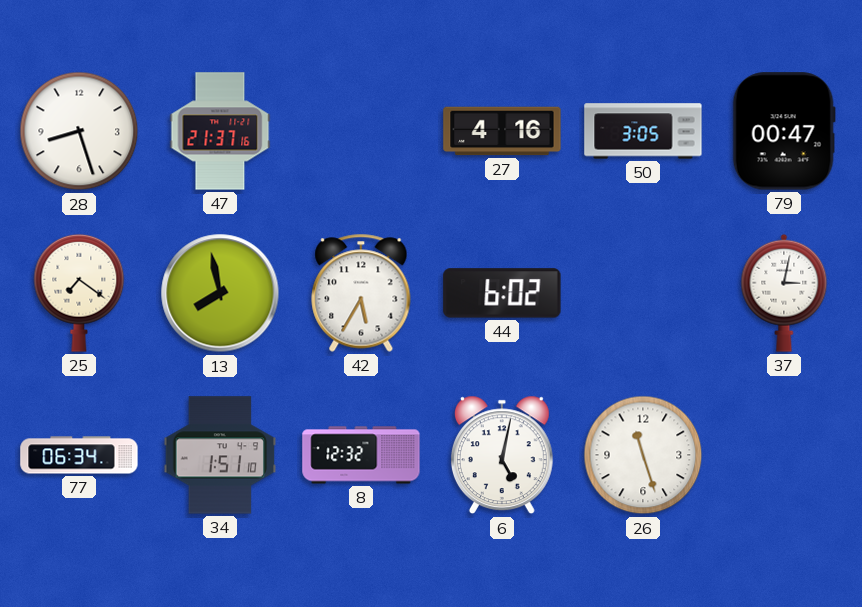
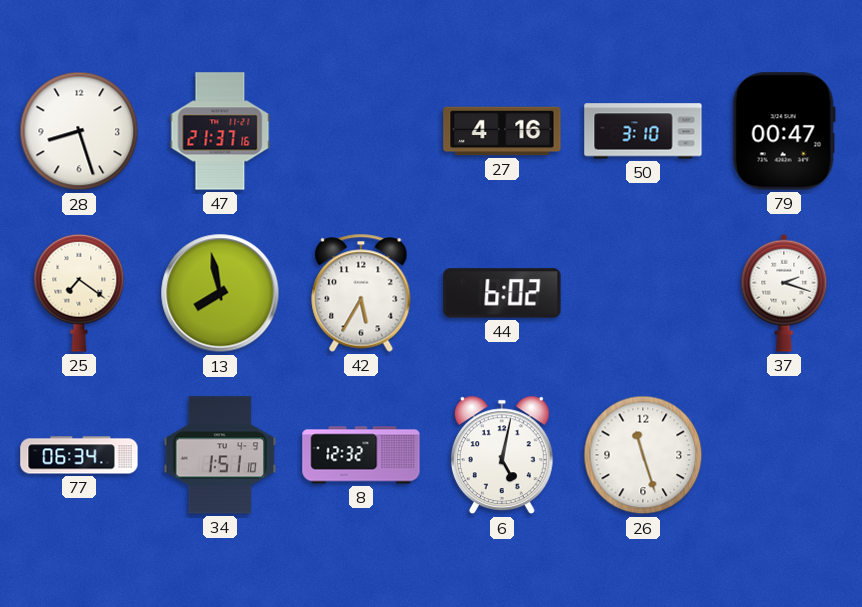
50: 3:05 -> 3:10
37: 3:02 -> 2:18
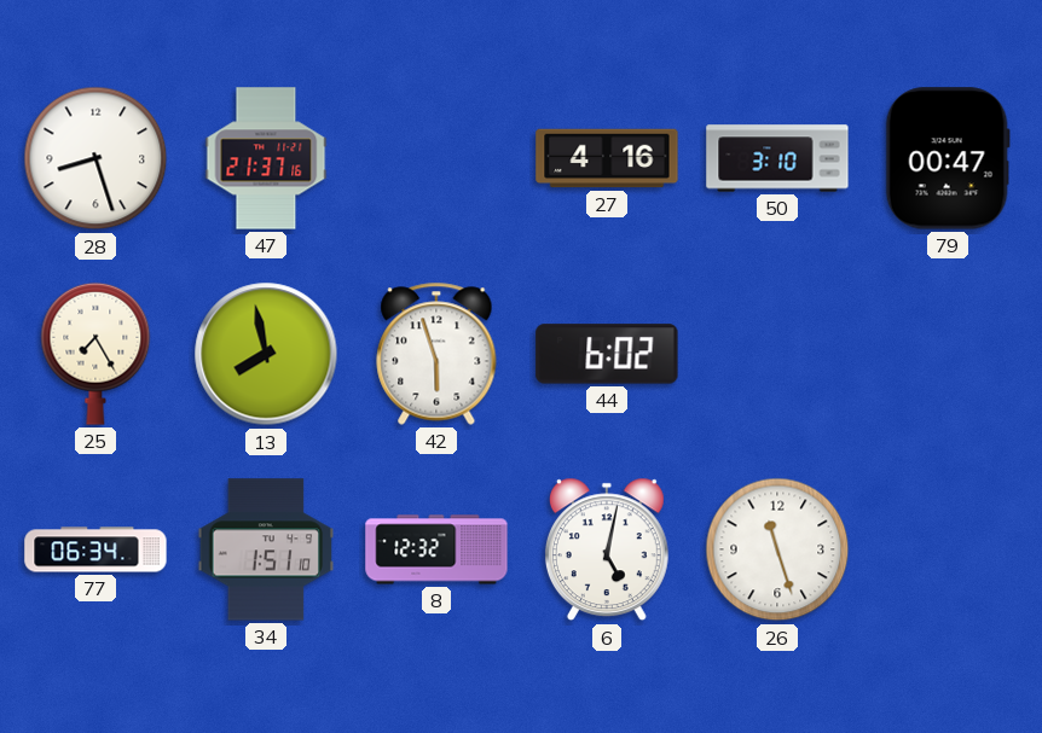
25: 7:21 -> 7:25
42: 5:35 -> 5:57
37: 2:18 -> none
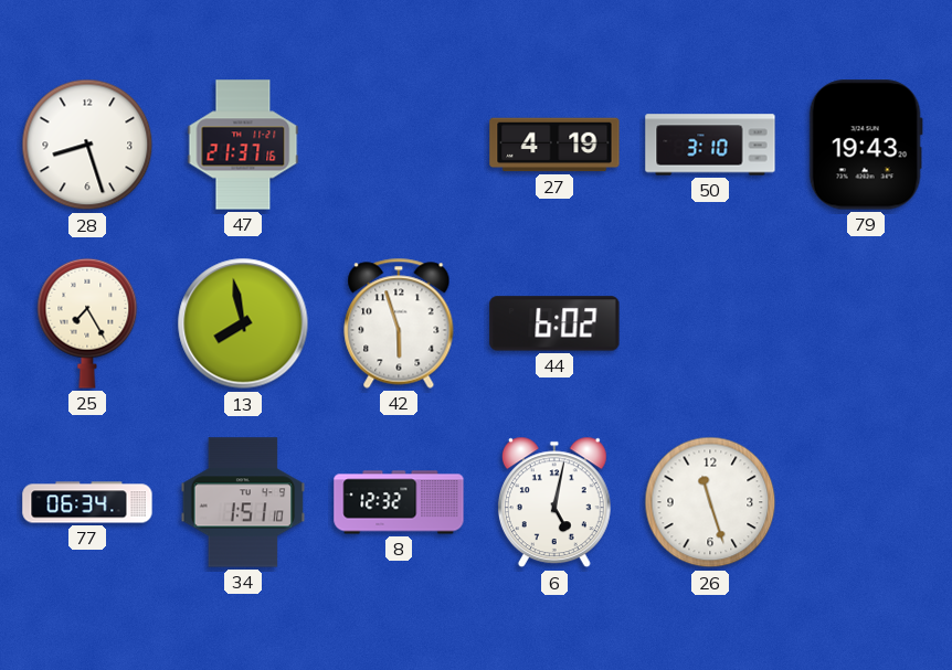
27: 4:16 -> 4:19
79: 00:47 -> 19:43
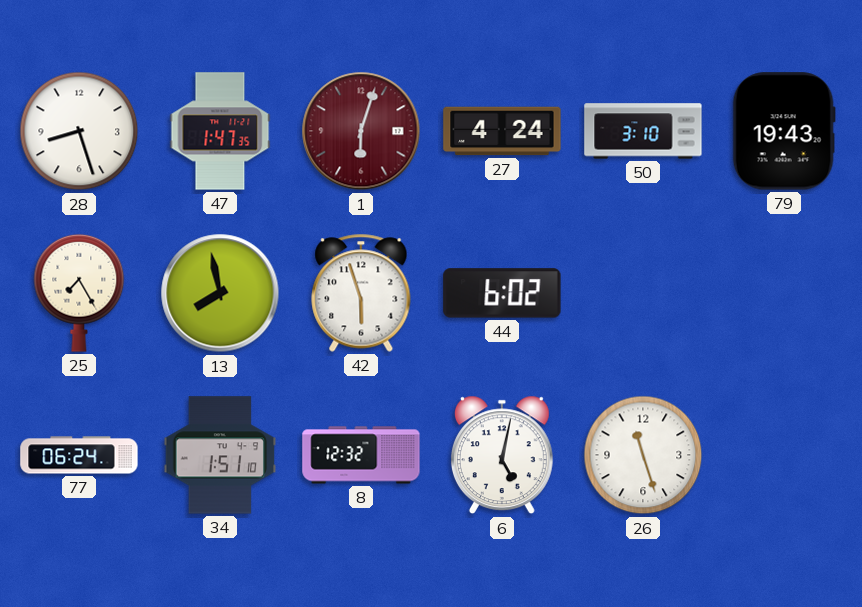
47: 21:37 -> 1:47
1: none -> 6:03
27: 4:19 -> 4:24
77: 06:34 -> 06:24
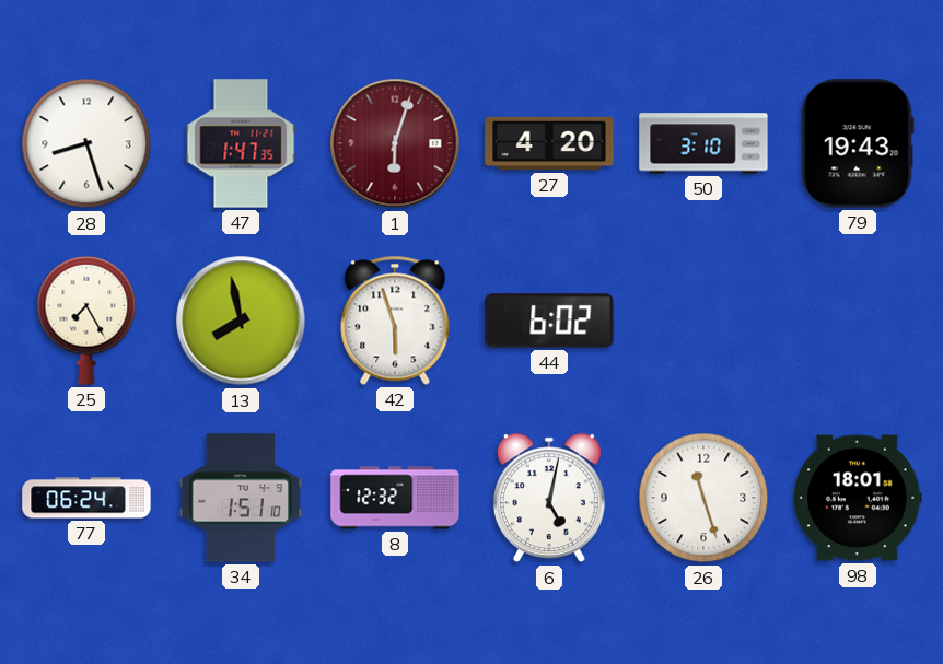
27: 4:24 -> 4:20
98: none -> 18:01
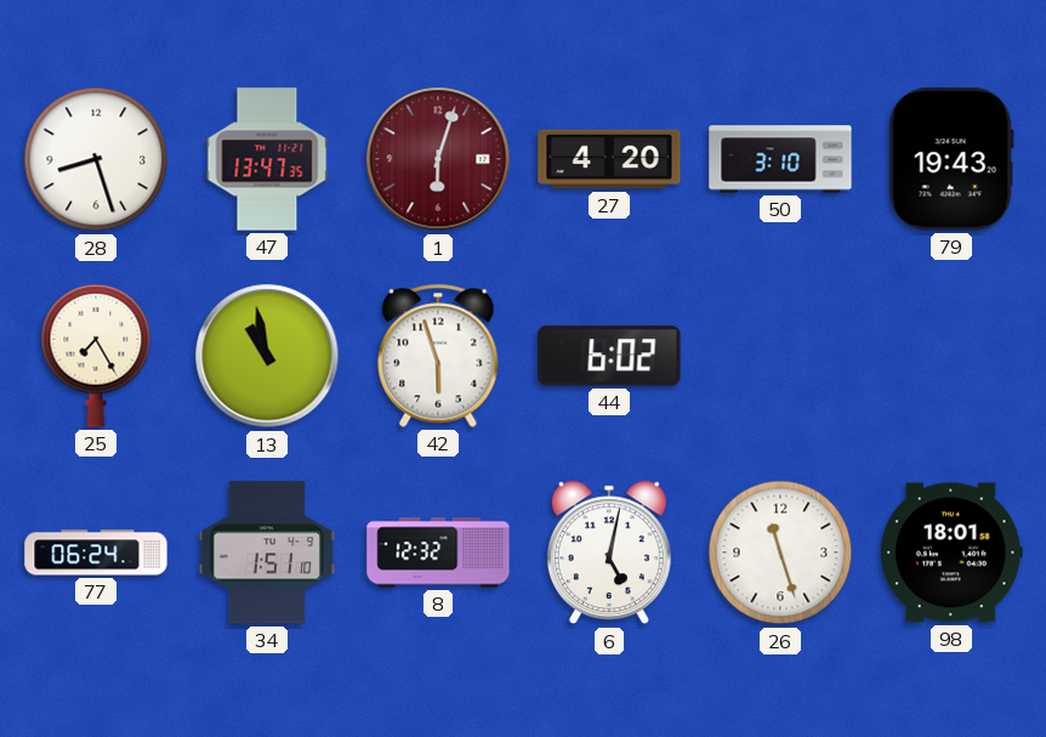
47: 1:47 -> 13:47
13: 7:58 -> 10:58
